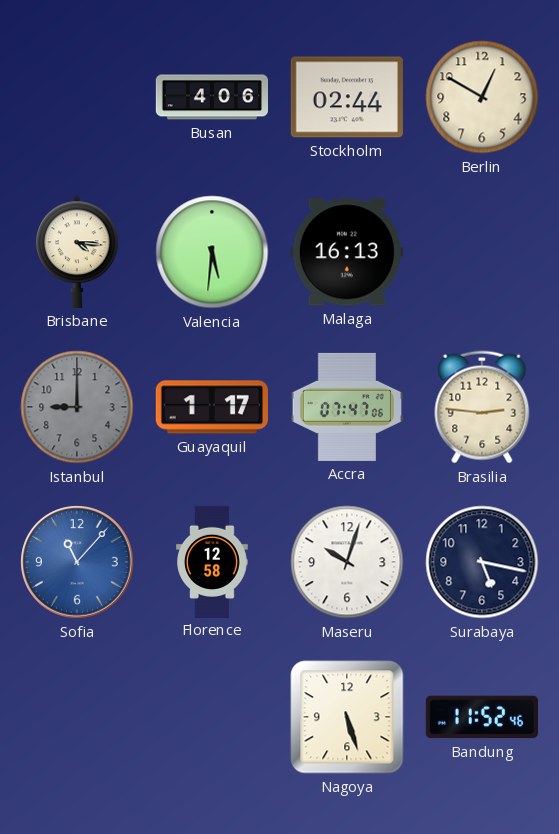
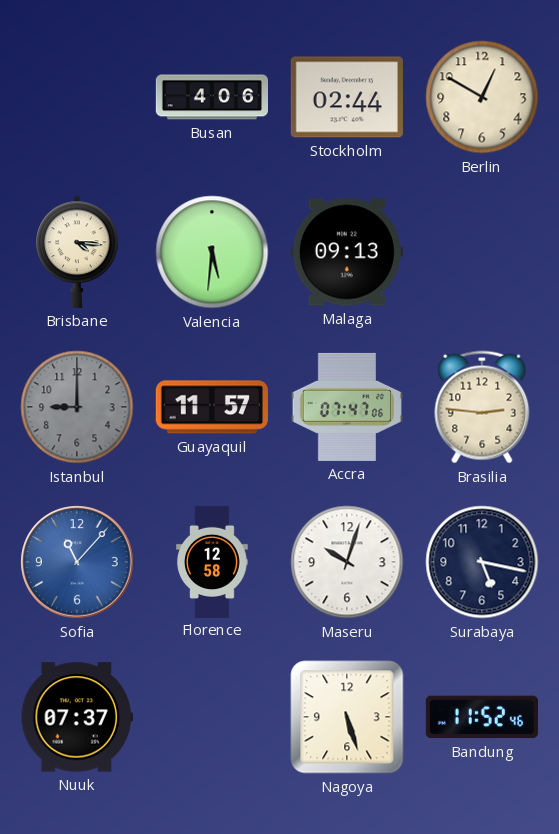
Malaga: 16:13 -> 09:13
Guayaquil: 1:17 -> 11:57
Nuuk: none -> 07:37
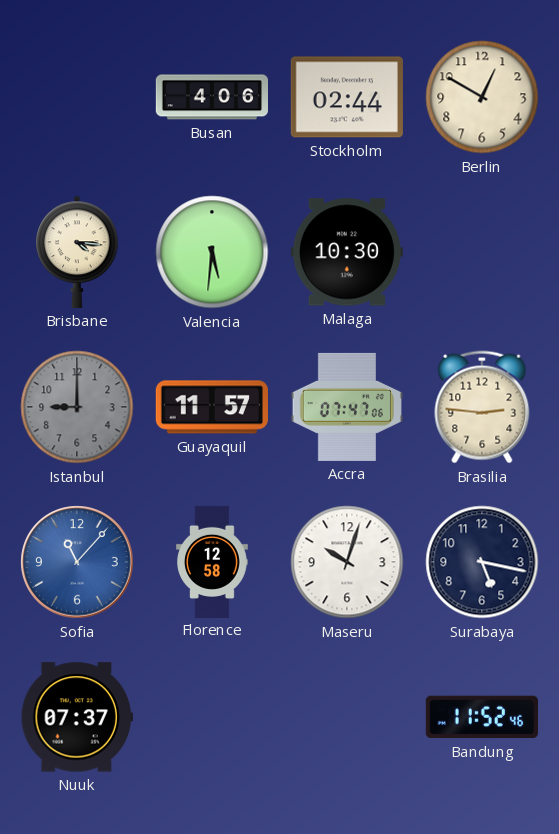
Malaga: 09:13 -> 10:30
Nagoya: 5:27 -> none
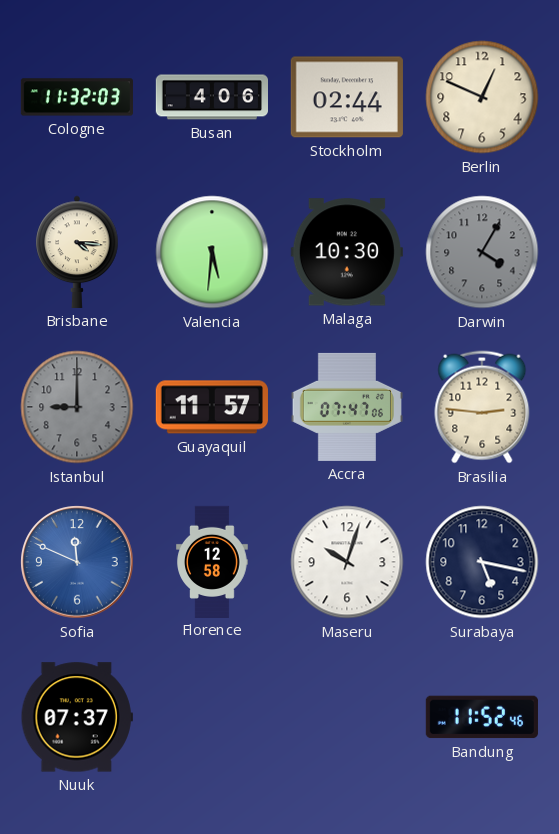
Cologne: none -> 11:32
Berlin: 12:50 -> 12:49
Darwin: none -> 4:05
Sofia: 11:07 -> 11:49
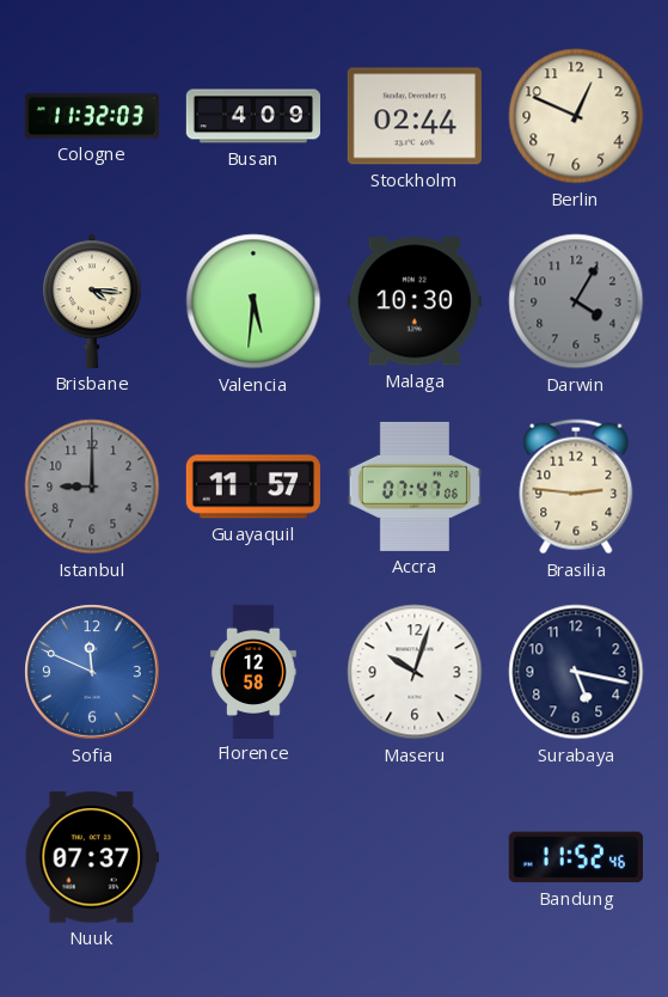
Busan: 4:06 -> 4:09
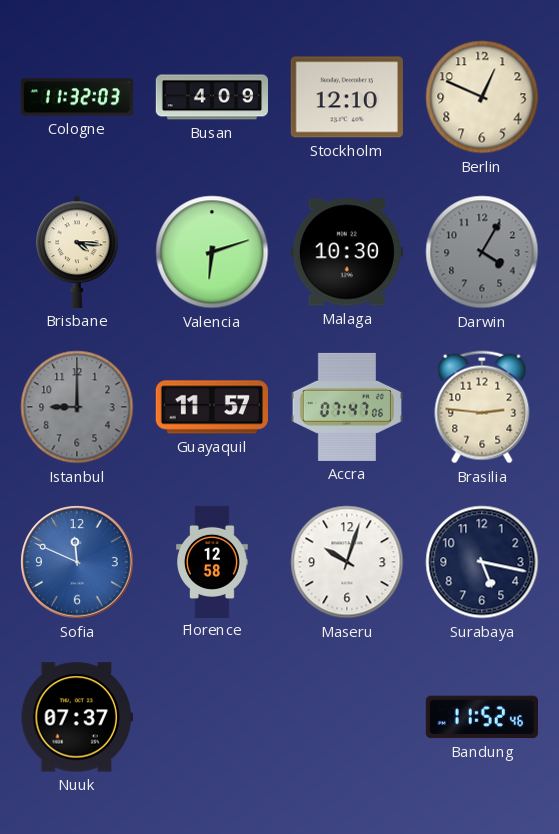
Stockholm: 02:44 -> 12:10
Valencia: 5:31 -> 6:12
